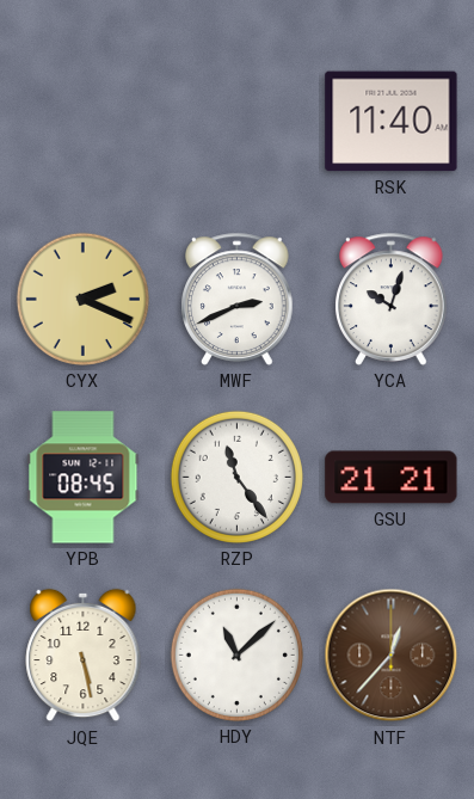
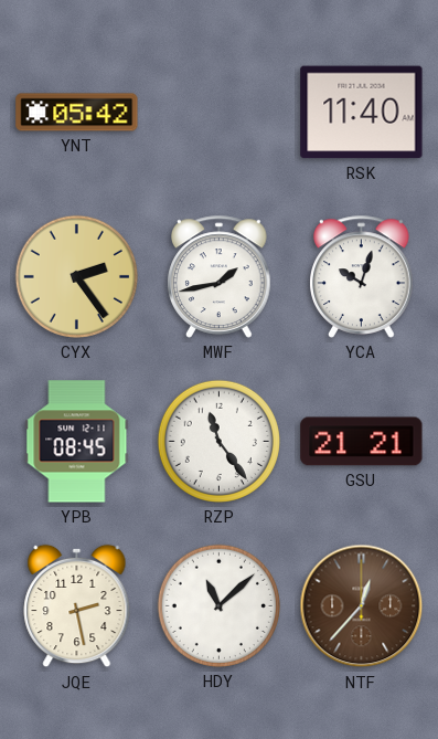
YNT: none -> 05:42
CYX: 2:19 -> 2:24
MWF: 2:41 -> 1:43
JQE: 5:28 -> 2:28
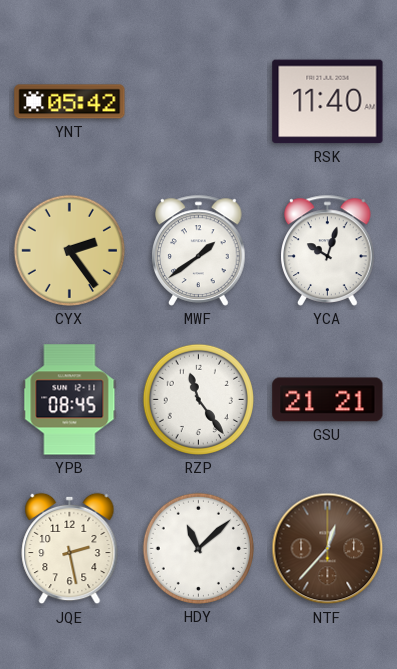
MWF: 1:43 -> 1:39
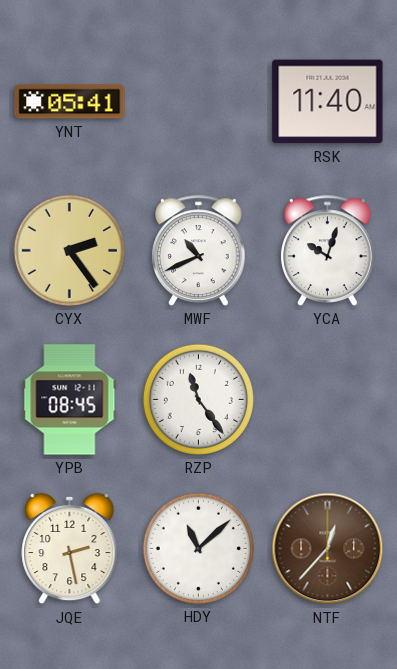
YNT: 05:42 -> 05:41
MWF: 1:39 -> 10:41
GSU: 21:21 -> none
